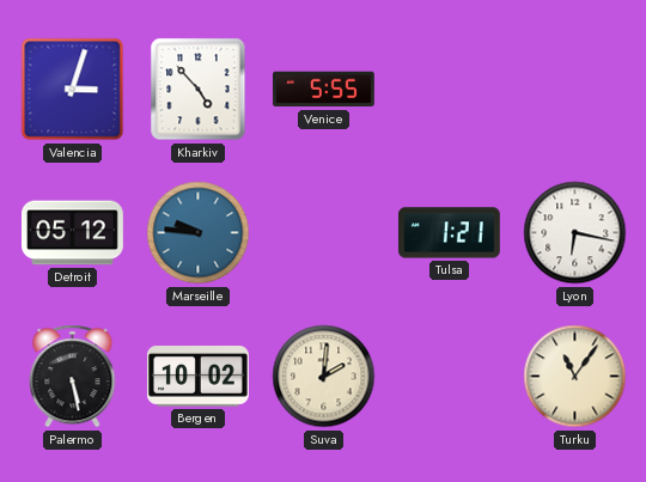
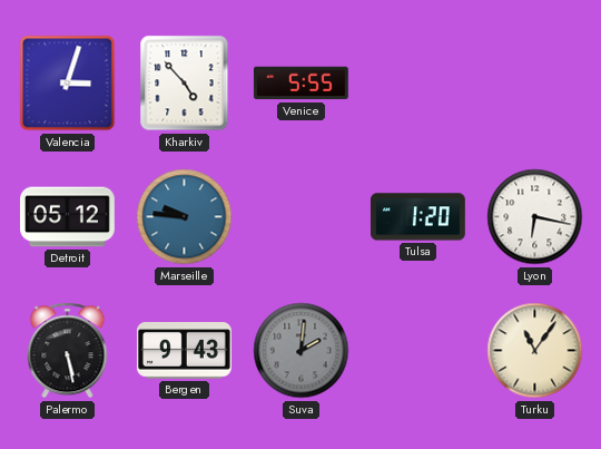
Tulsa: 1:21 -> 1:20
Bergen: 10:02 -> 9:43
Suva dial: cream -> grey
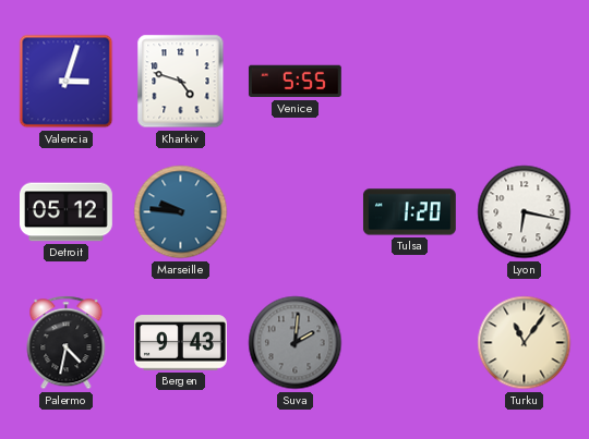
Kharkiv: 4:53 -> 4:48
Palermo: 5:28 -> 4:32
